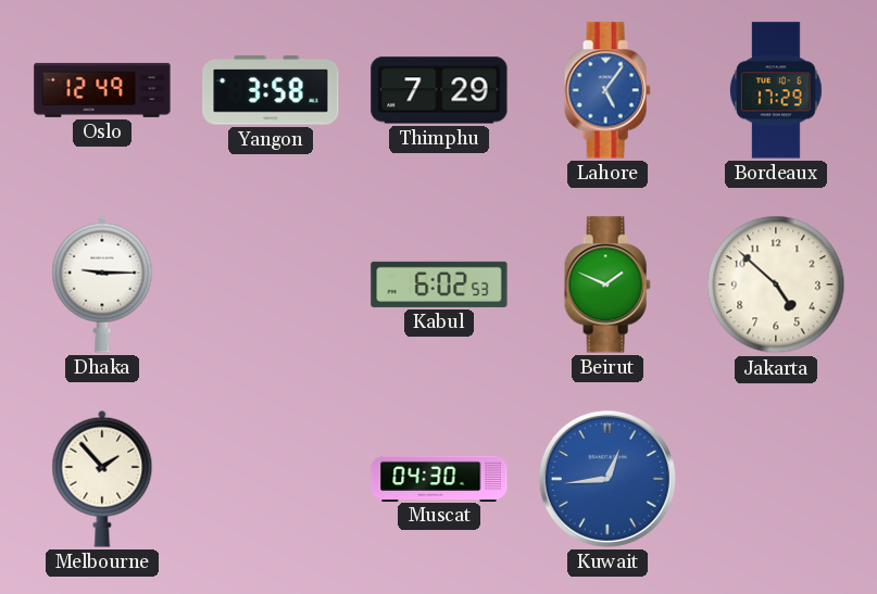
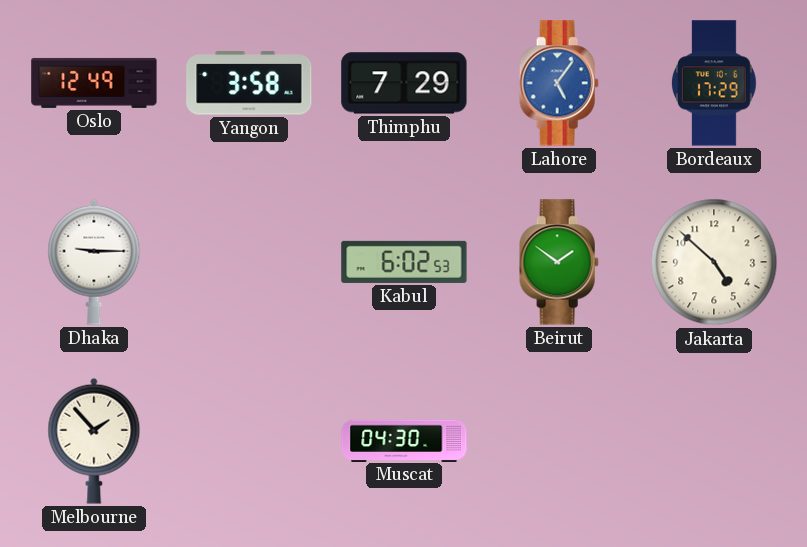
Beirut: 1:49 -> 1:51
Kuwait: 12:44 -> none
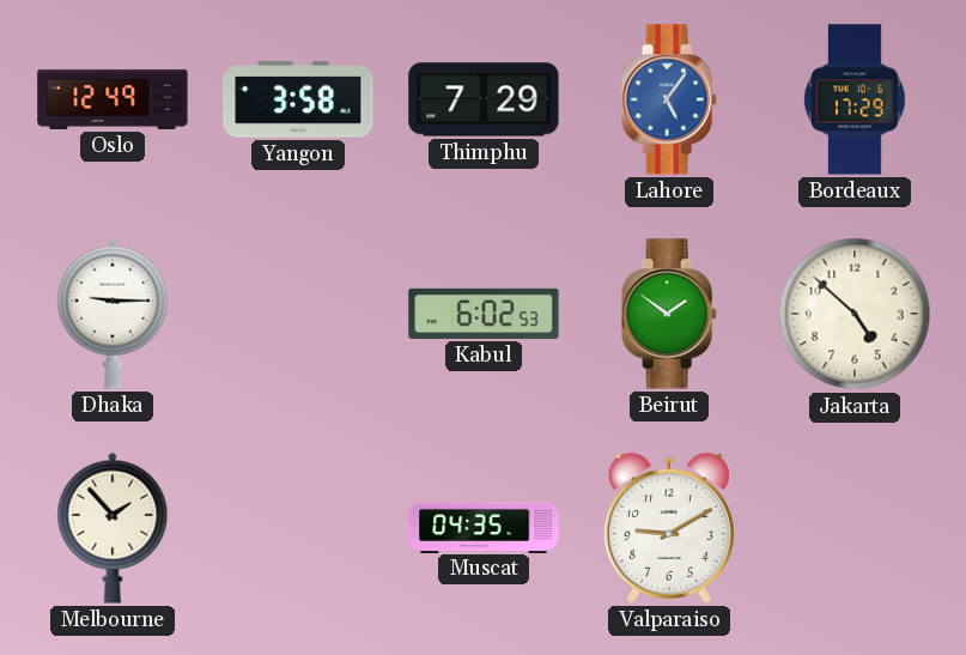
Muscat: 04:30 -> 04:35
Valparaiso: none -> 9:10
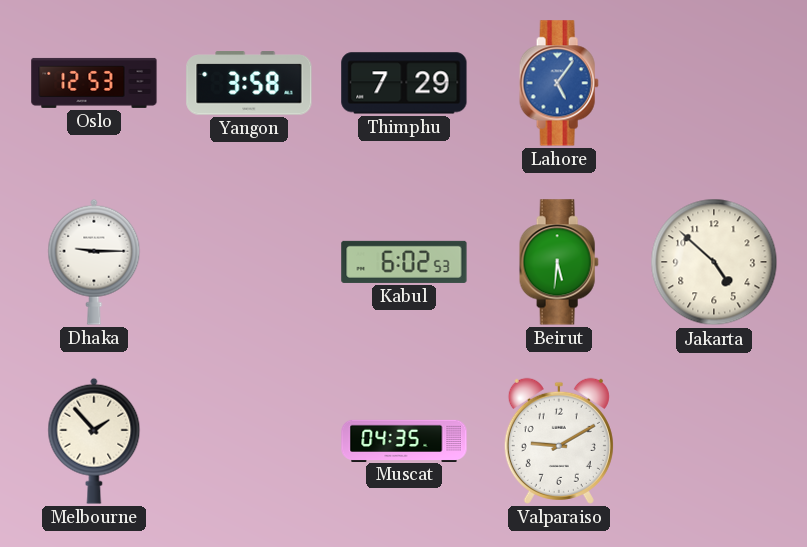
Oslo: 12:49 -> 12:53
Bordeaux: 17:29 -> none
Beirut: 1:51 -> 5:31
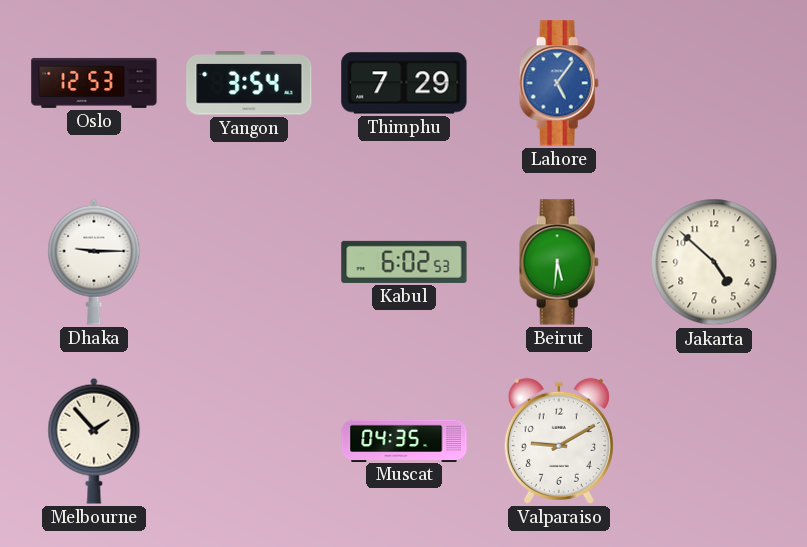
Yangon: 3:58 -> 3:54
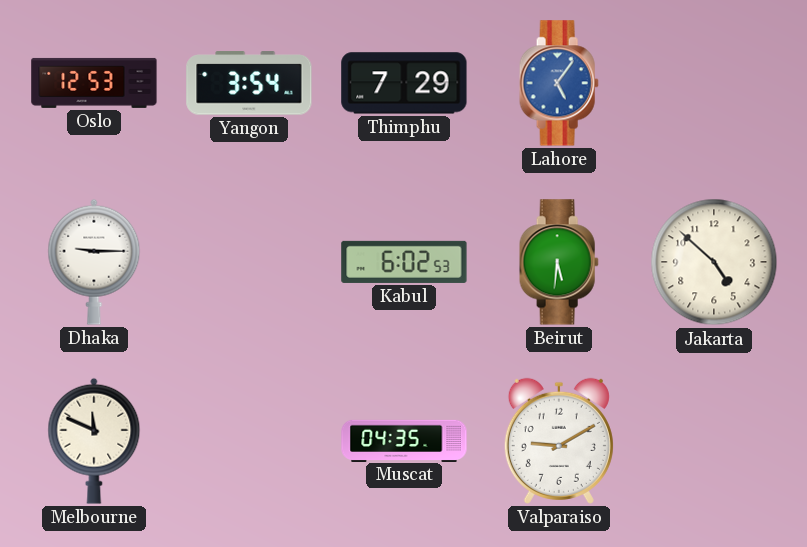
Melbourne: 1:53 -> 11:49
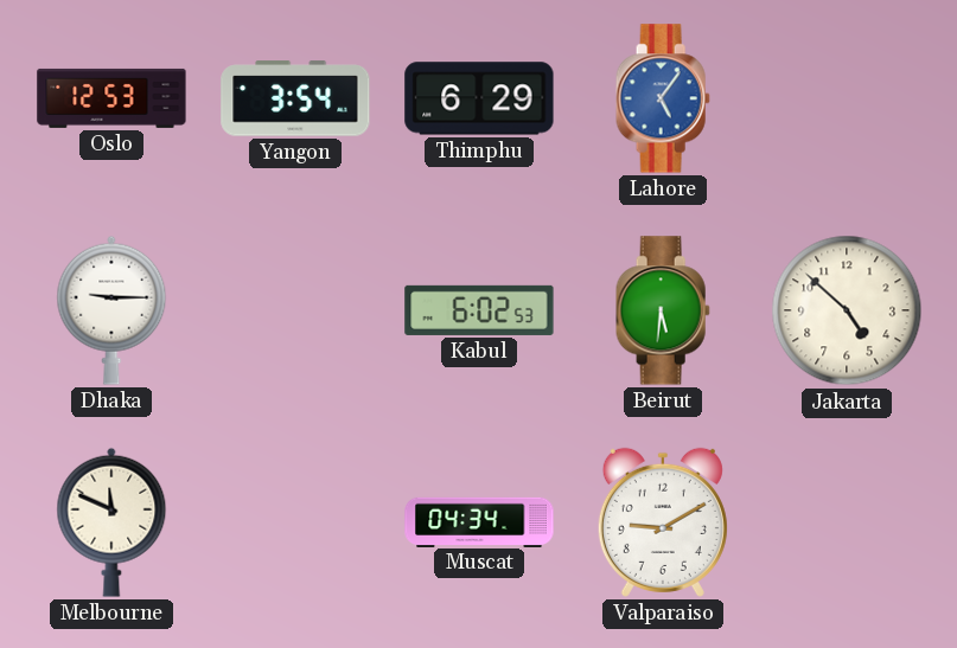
Thimphu: 7:29 -> 6:29
Muscat: 04:35 -> 04:34
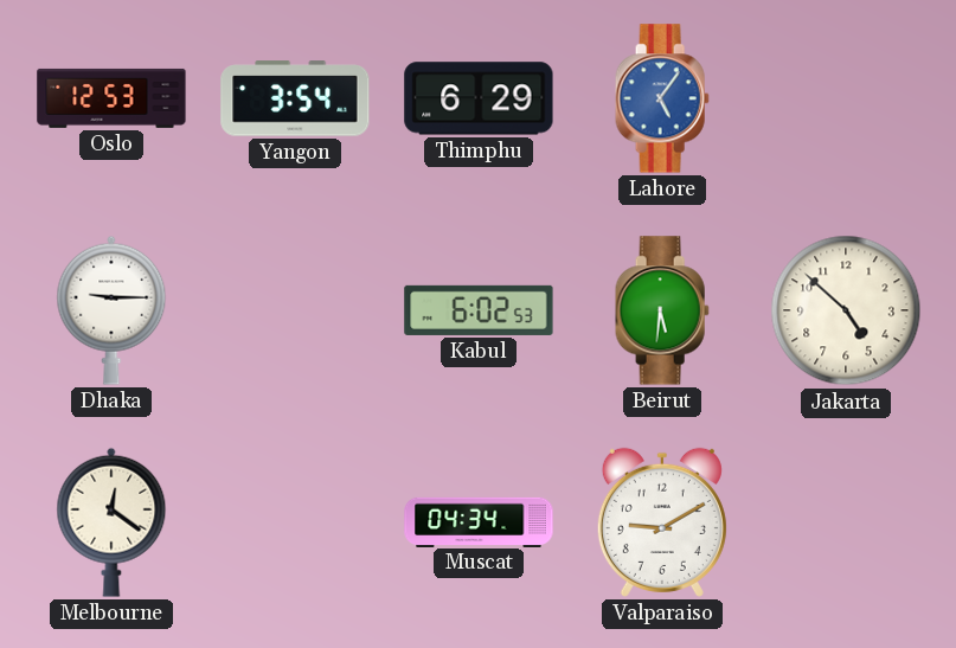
Melbourne: 11:49 -> 12:21
